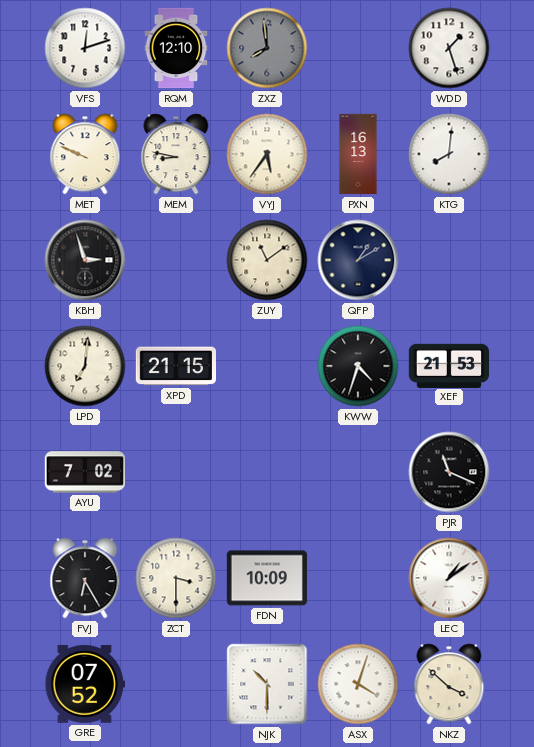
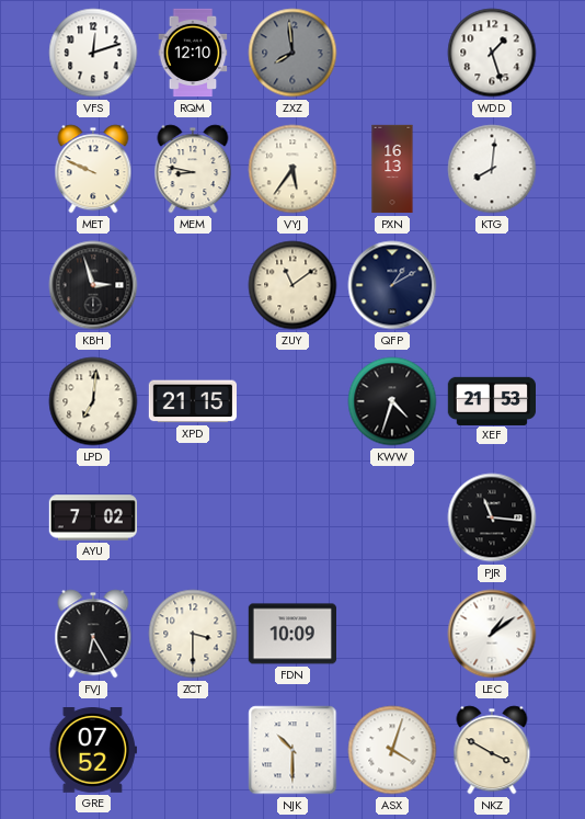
PJR: 11:19 -> 11:16
NKZ: 3:52 -> 3:50
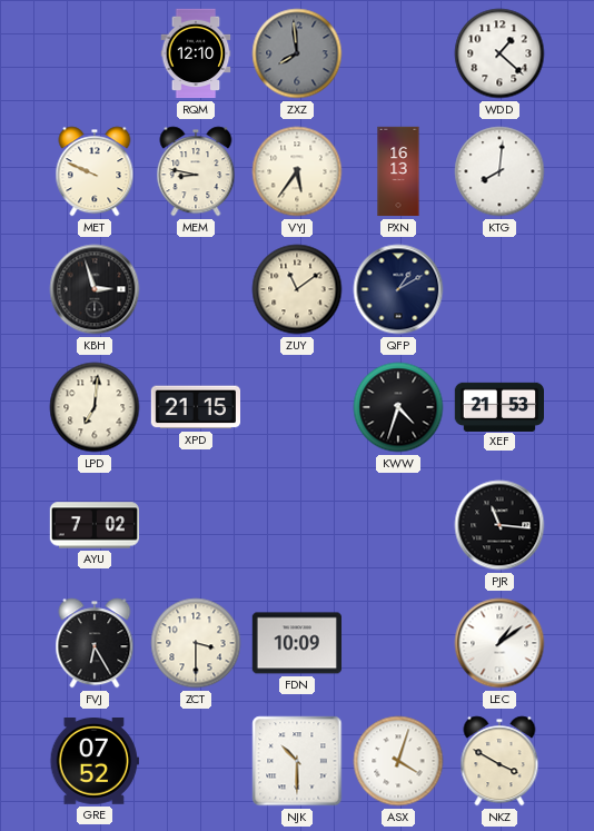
VFS: 12:12 -> none
WDD: 1:27 -> 1:22
